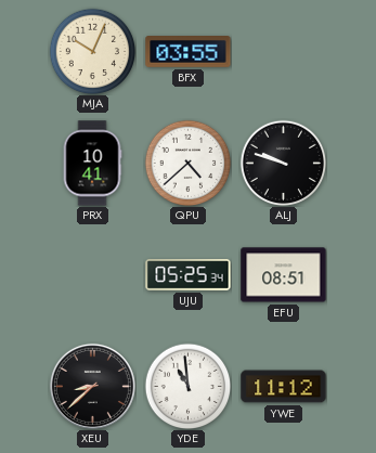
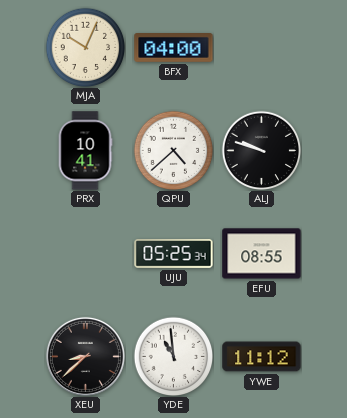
BFX: 03:55 -> 04:00
EFU: 08:51 -> 08:55
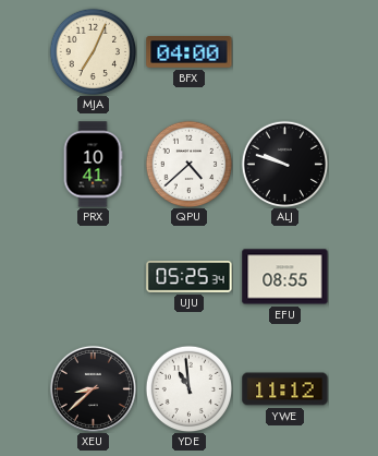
MJA: 10:04 -> 7:04
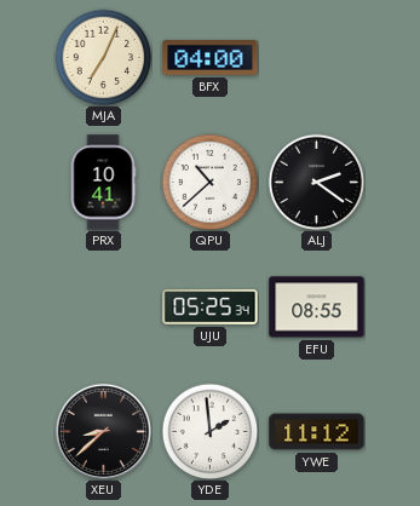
QPU: 4:38 -> 10:38
ALJ: 9:48 -> 2:21
YDE: 10:59 -> 1:59
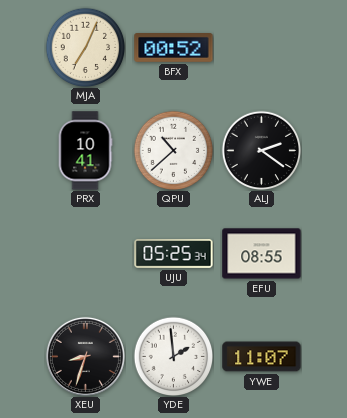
BFX: 04:00 -> 00:52
XEU: 8:38 -> 8:33
YWE: 11:12 -> 11:07
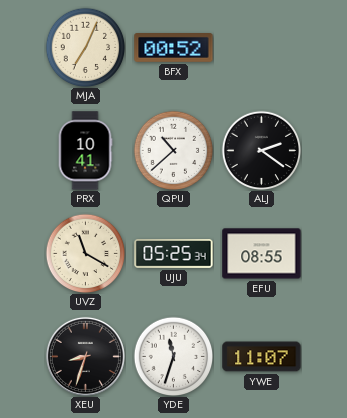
UVZ: none -> 11:20
YDE: 1:59 -> 11:33
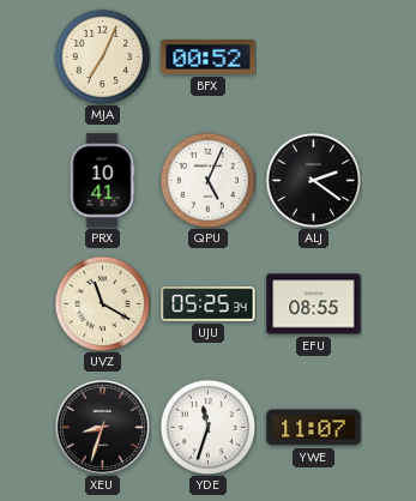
QPU: 10:38 -> 5:04
